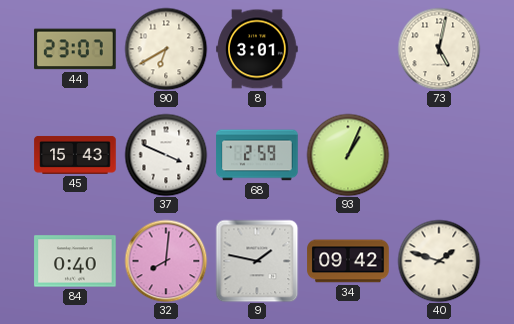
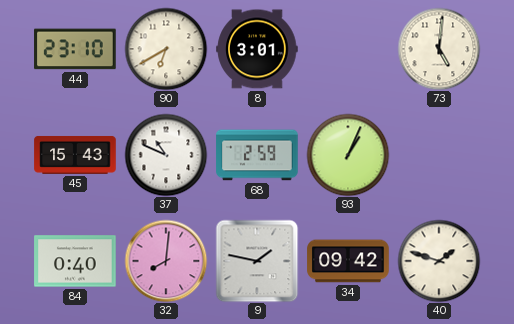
44: 23:07 -> 23:10
73: 5:02 -> 5:01
37: 3:49 -> 10:49
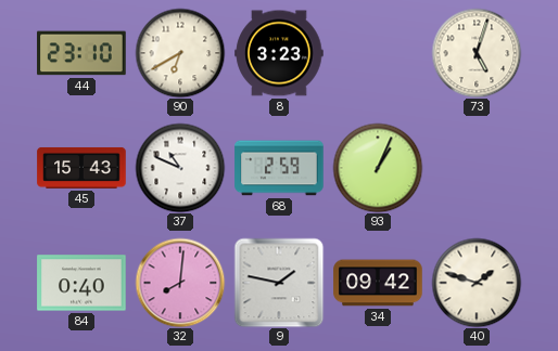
8: 3:01 -> 3:23
73: 5:01 -> 5:03
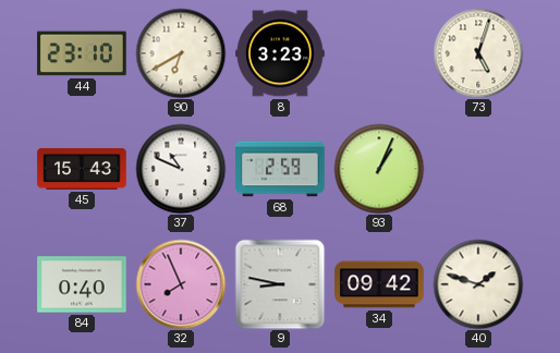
32: 8:01 -> 7:56
9: 1:47 -> 8:47
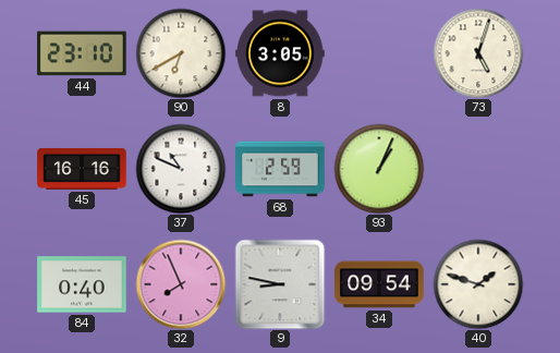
8: 3:23 -> 3:05
45: 15:43 -> 16:16
34: 09:42 -> 09:54
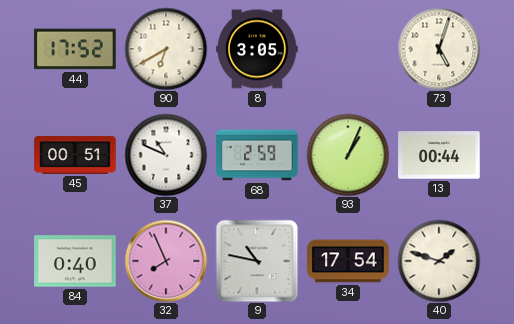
44: 23:10 -> 17:52
45: 16:16 -> 00:51
13: none -> 00:44
9: 8:47 -> 10:47
34: 09:54 -> 17:54
